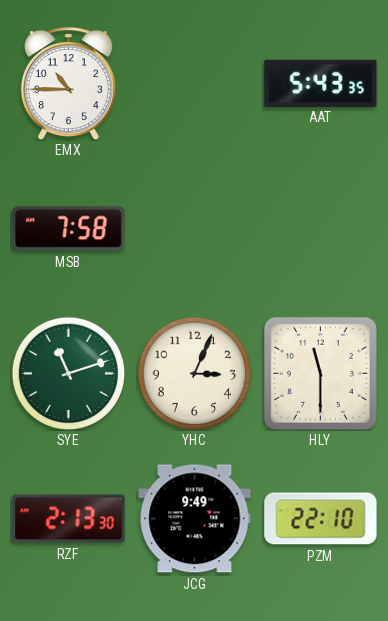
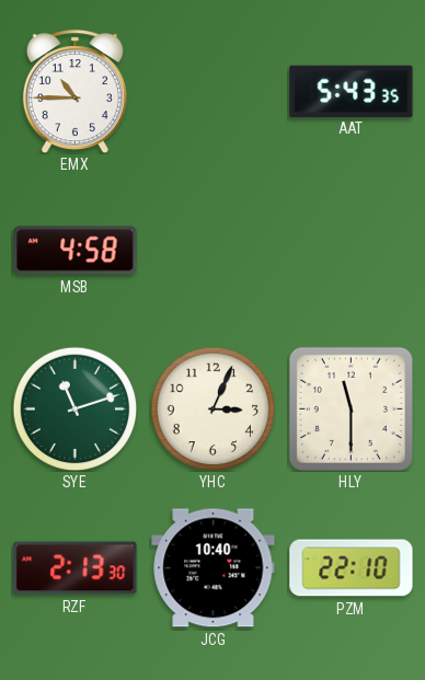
MSB: 7:58 -> 4:58
JCG: 9:49 -> 10:40
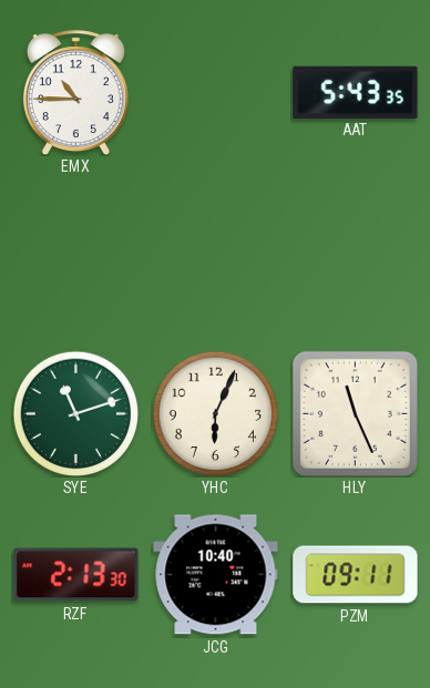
MSB: 4:58 -> none
YHC: 3:04 -> 6:04
HLY: 11:30 -> 11:26
PZM: 22:10 -> 09:11
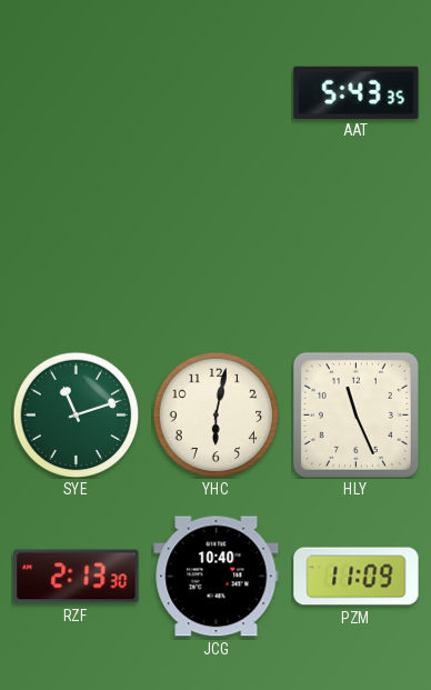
EMX: 10:45 -> none
YHC: 6:04 -> 6:02
PZM: 09:11 -> 11:09
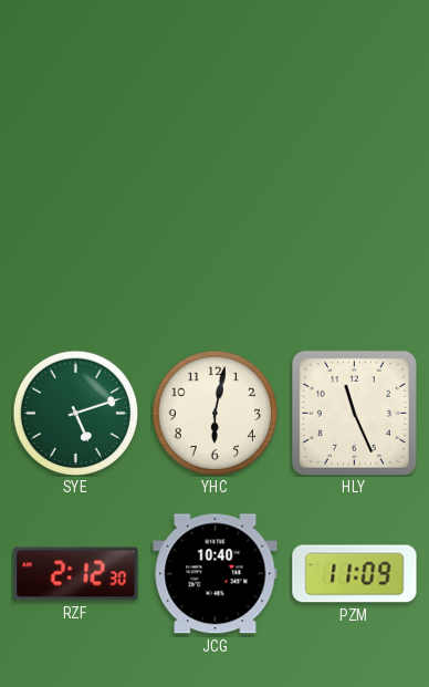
AAT: 5:43 -> none
SYE: 11:12 -> 5:12
RZF: 2:13 -> 2:12
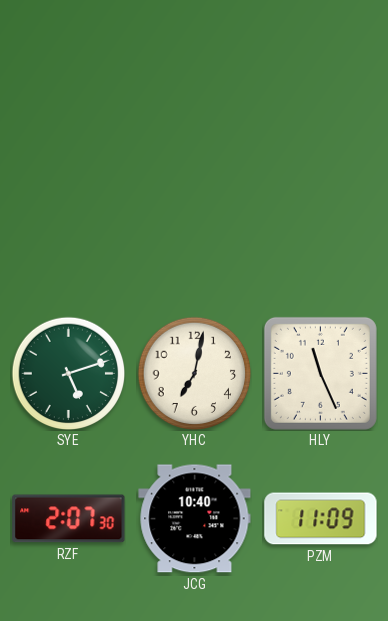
YHC: 6:02 -> 7:02
RZF: 2:12 -> 2:07
